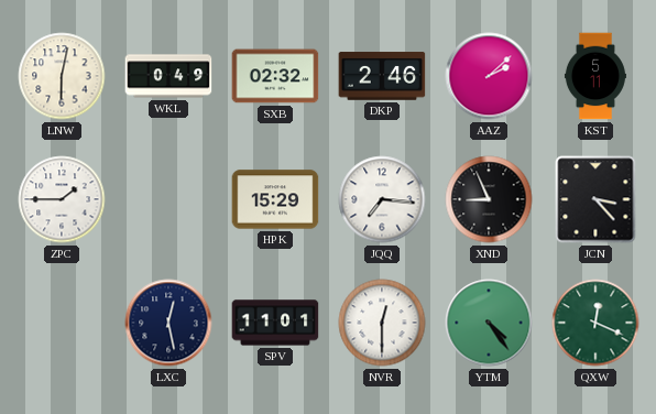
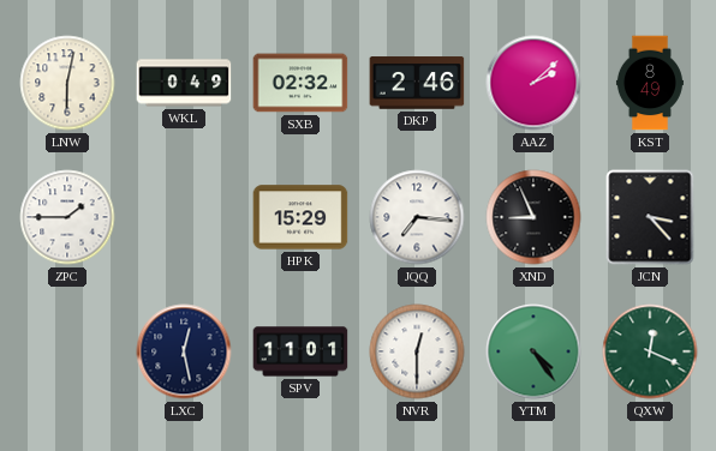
KST: 5:11 -> 8:49
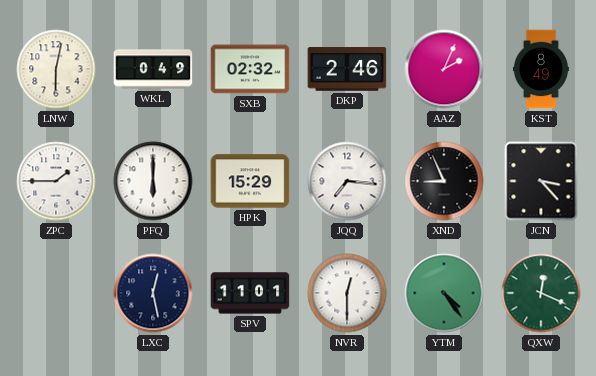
AAZ: 2:08 -> 2:04
PFQ: none -> 6:00
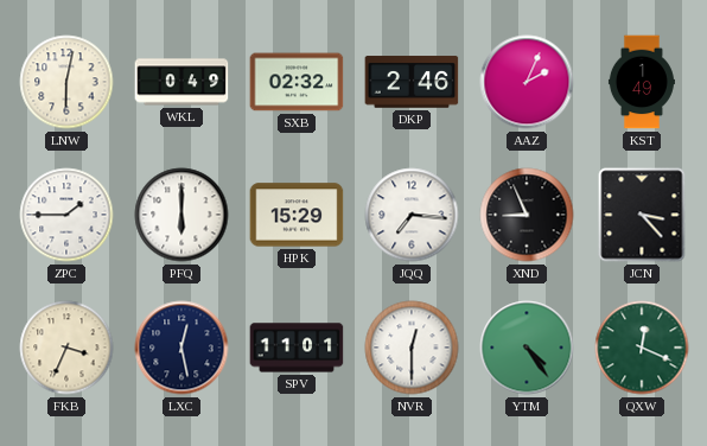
KST: 8:49 -> 1:49
FKB: none -> 3:34
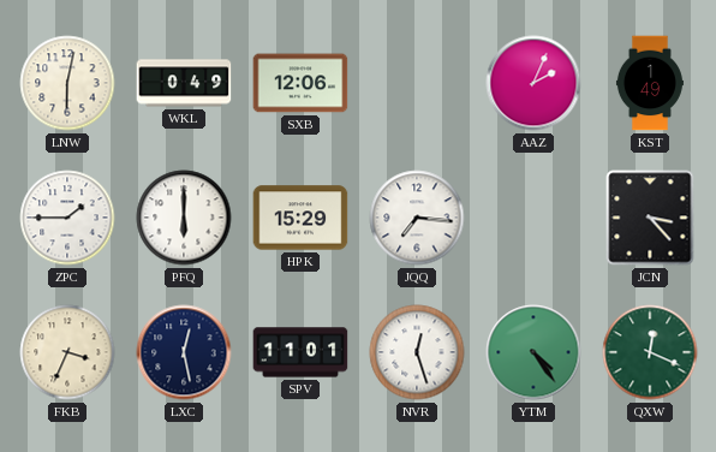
SXB: 02:32 -> 12:06
DKP: 2:46 -> none
XND: 8:56 -> none
NVR: 12:30 -> 12:27
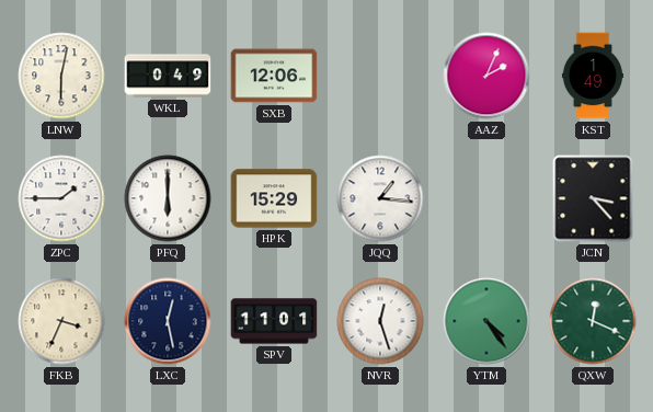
JQQ: 7:16 -> 1:16
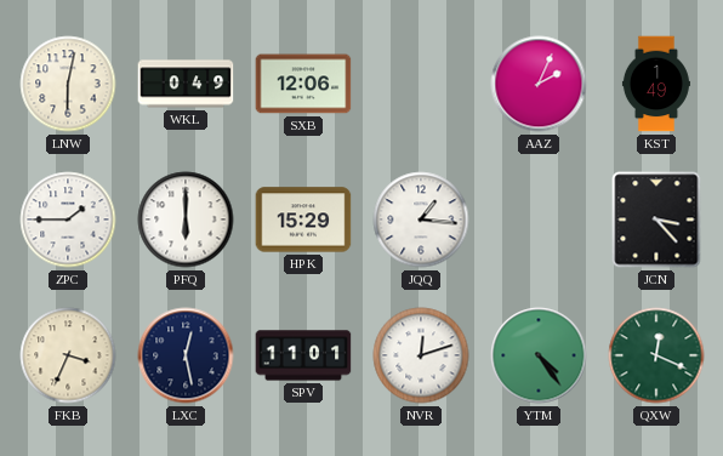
NVR: 12:27 -> 12:12
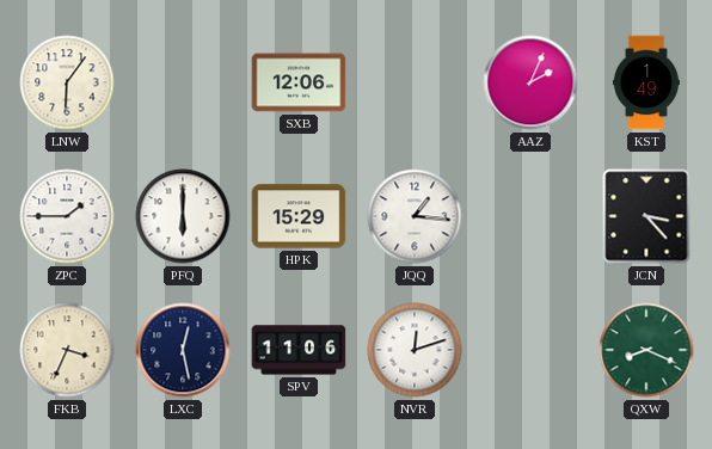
LNW: 6:02 -> 6:06
WKL: 0:49 -> none
SPV: 11:01 -> 11:06
YTM: 4:24 -> none
QXW: 12:19 -> 8:19
